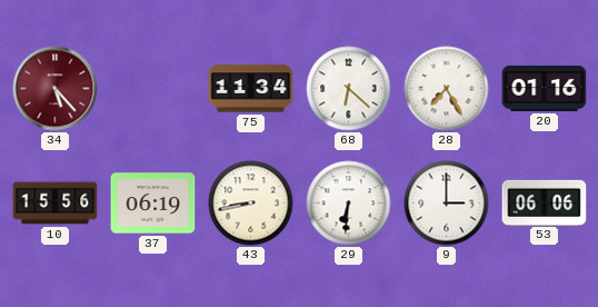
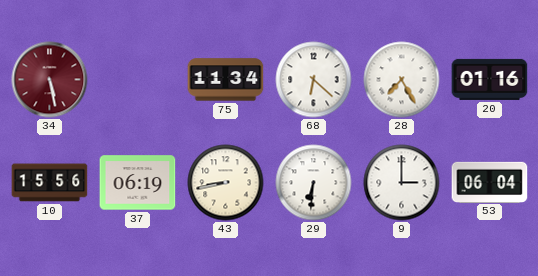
34: 5:23 -> 5:28
53: 06:06 -> 06:04
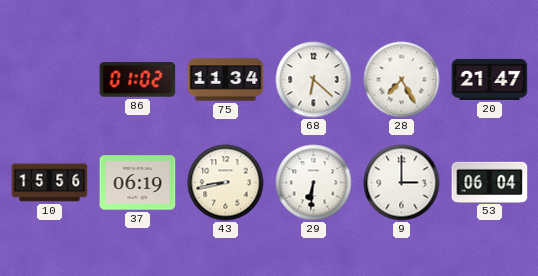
34: 5:28 -> none
86: none -> 01:02
20: 01:16 -> 21:47
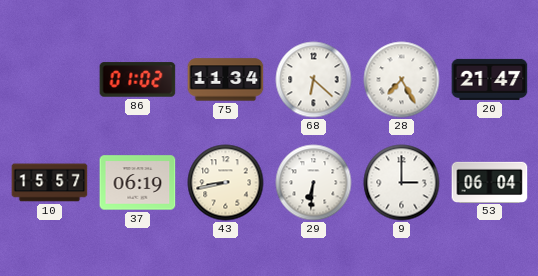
10: 15:56 -> 15:57
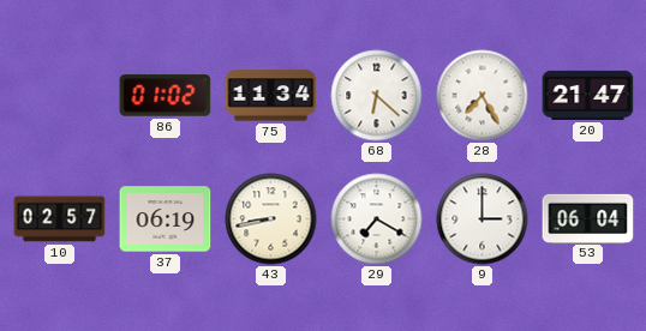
10: 15:57 -> 02:57
29: 6:31 -> 7:20
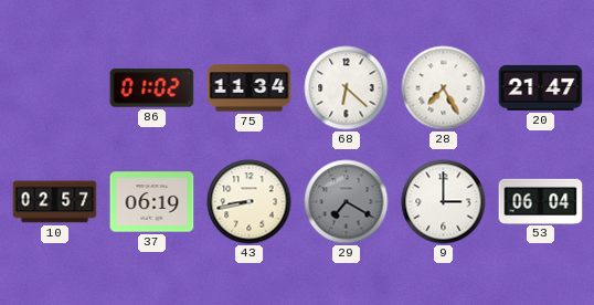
29 dial: white -> grey
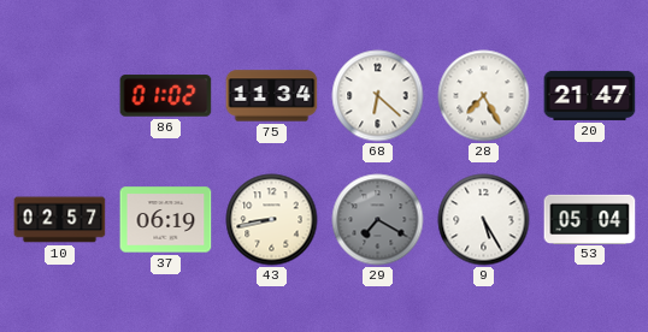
9: 3:00 -> 5:25
53: 06:04 -> 05:04
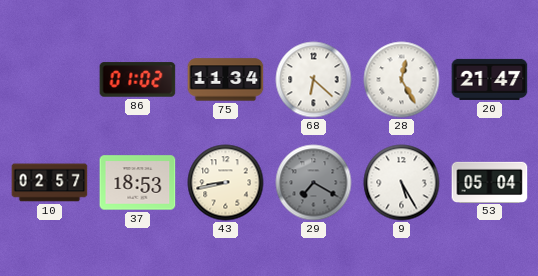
28: 7:25 -> 12:25
37: 06:19 -> 18:53
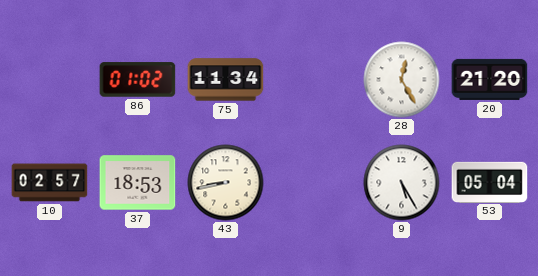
68: 6:22 -> none
20: 21:47 -> 21:20
29: 7:20 -> none
